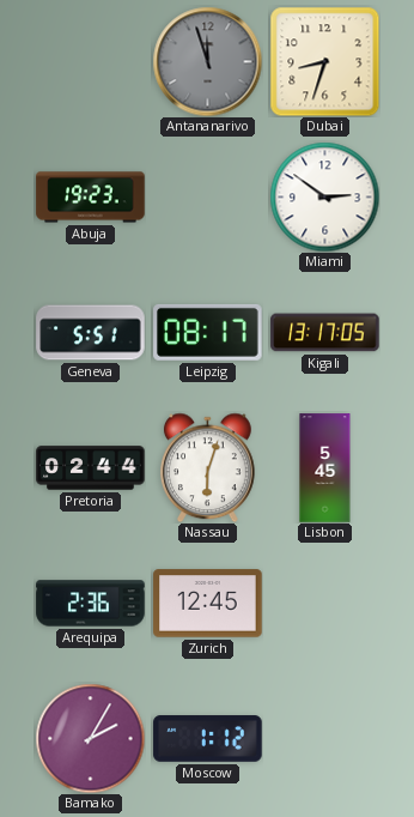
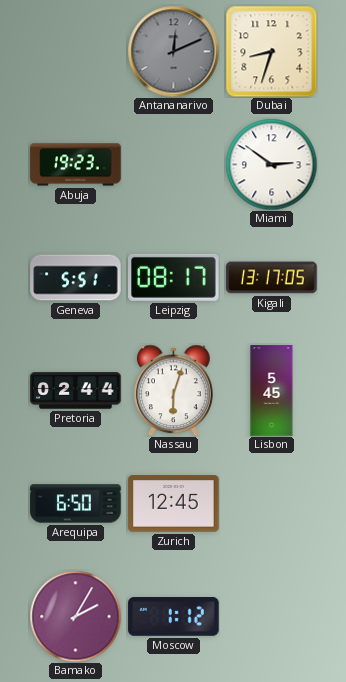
Antananarivo: 11:57 -> 12:11
Arequipa: 2:36 -> 6:50
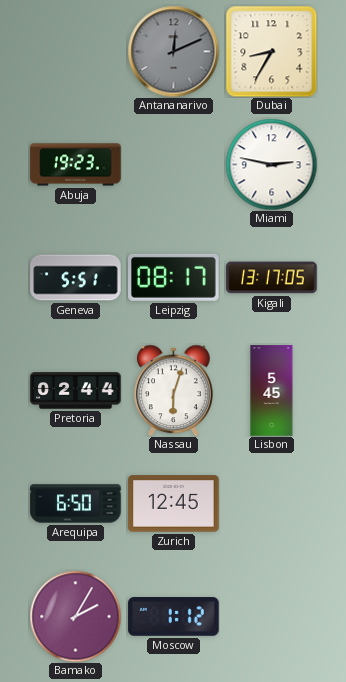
Dubai: 8:33 -> 8:35
Miami: 2:51 -> 2:47
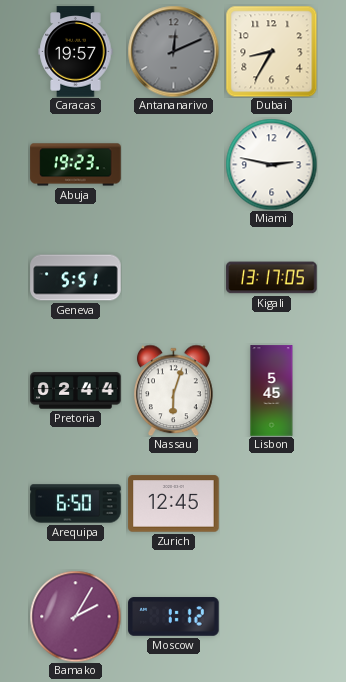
Caracas: none -> 19:57
Leipzig: 08:17 -> none
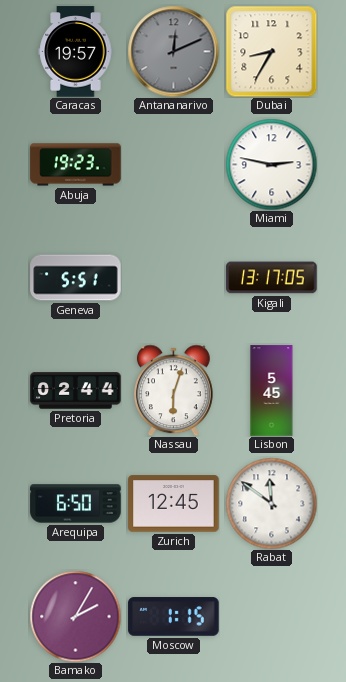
Rabat: none -> 11:51
Moscow: 1:12 -> 1:15
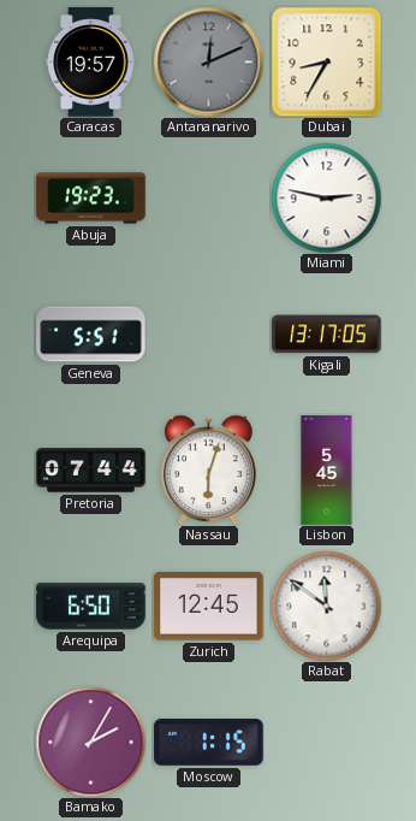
Pretoria: 02:44 -> 07:44
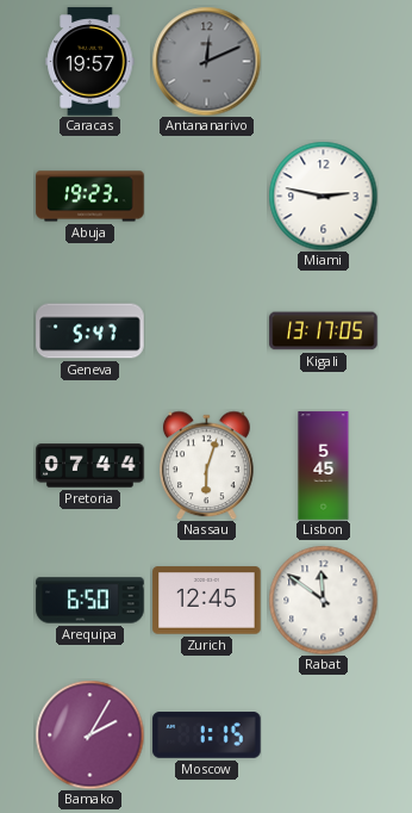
Dubai: 8:35 -> none
Geneva: 5:51 -> 5:47
